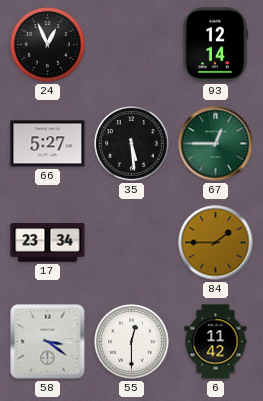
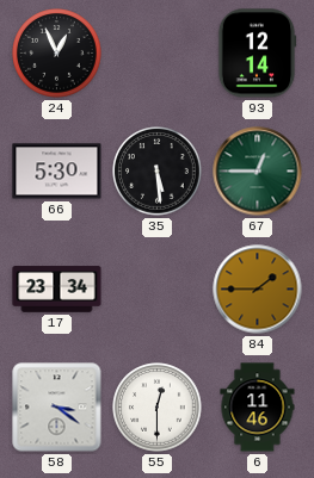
66: 5:27 -> 5:30
6: 11:42 -> 11:46
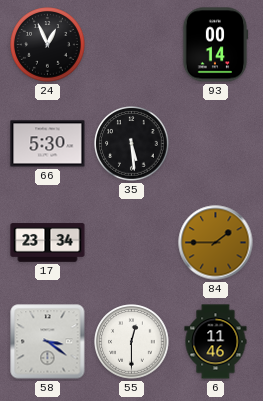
93: 12:14 -> 00:14
67: 12:45 -> none
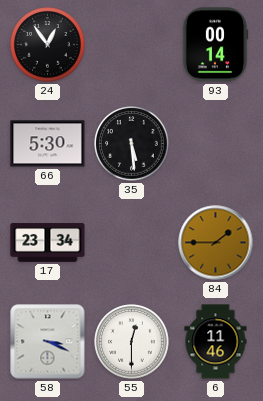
24: 12:56 -> 12:54
58: 3:21 -> 3:19
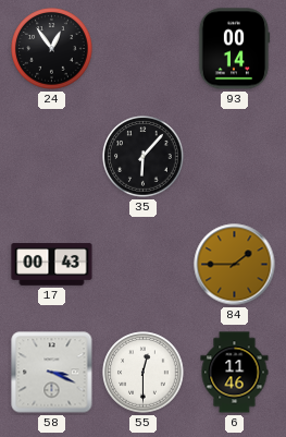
66: 5:30 -> none
35: 5:29 -> 6:07
17: 23:34 -> 00:43
